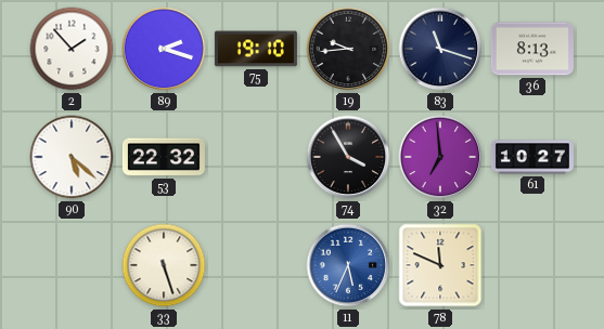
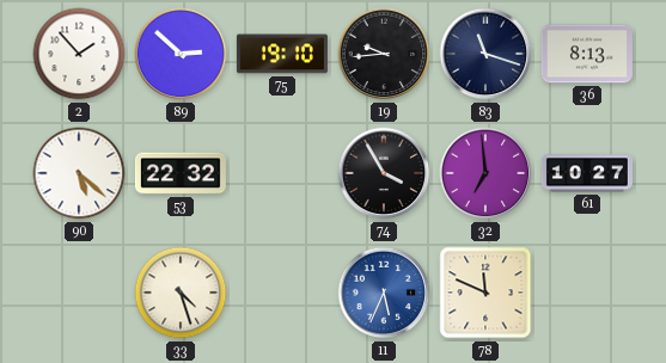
89: 2:18 -> 2:52
33: 5:27 -> 4:27
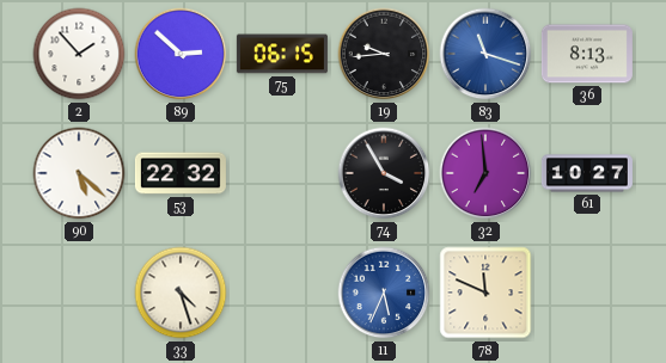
75: 19:10 -> 06:15
83 dial: navy -> blue
